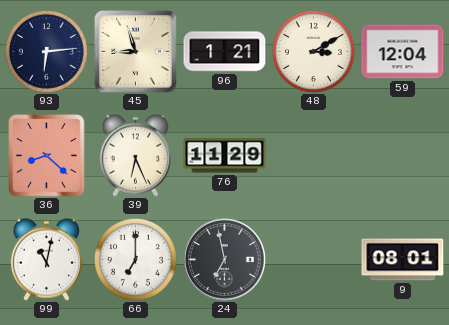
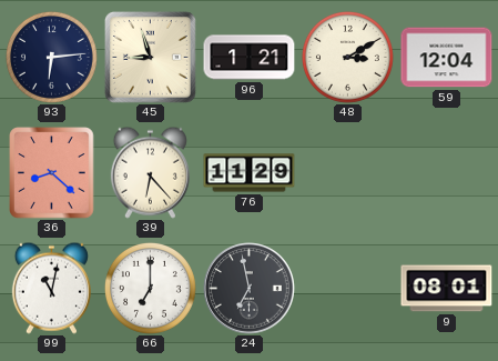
39: 6:26 -> 6:23
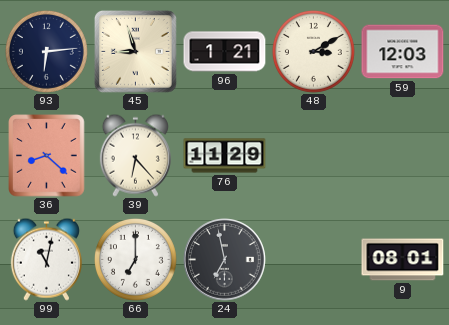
59: 12:04 -> 12:03
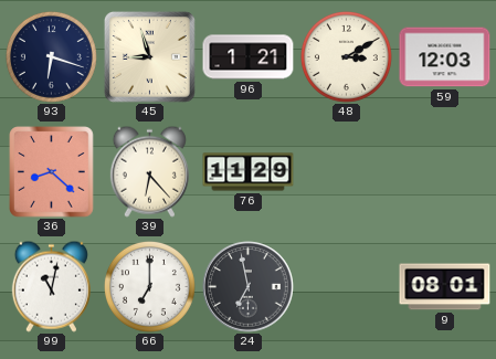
93: 6:14 -> 6:18
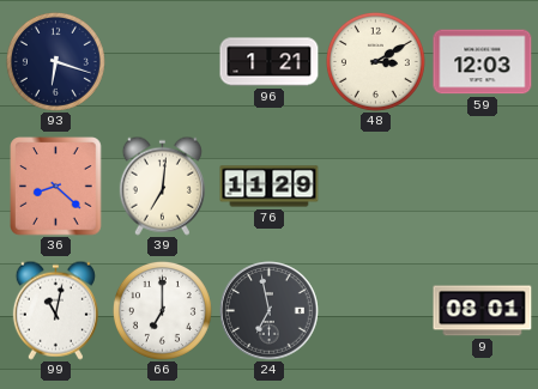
45: 8:57 -> none
39: 6:23 -> 7:01
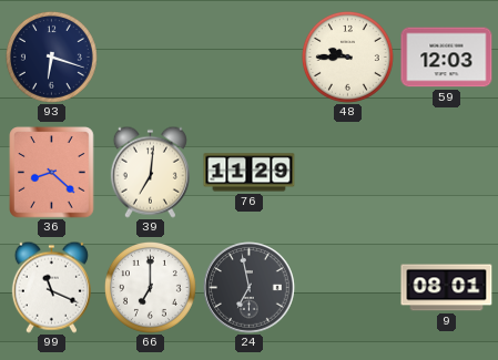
96: 1:21 -> none
48: 3:10 -> 9:45
99: 11:02 -> 11:19
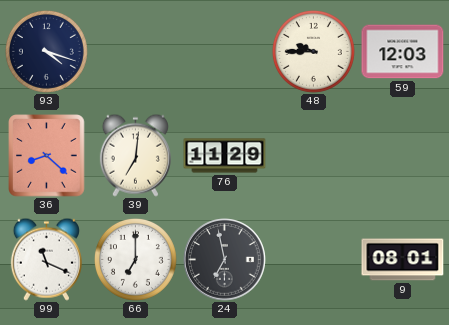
93: 6:18 -> 4:18
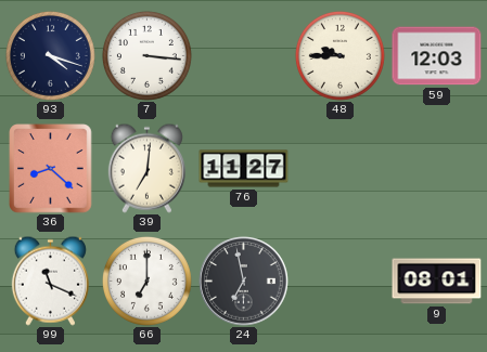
7: none -> 3:16
76: 11:29 -> 11:27
